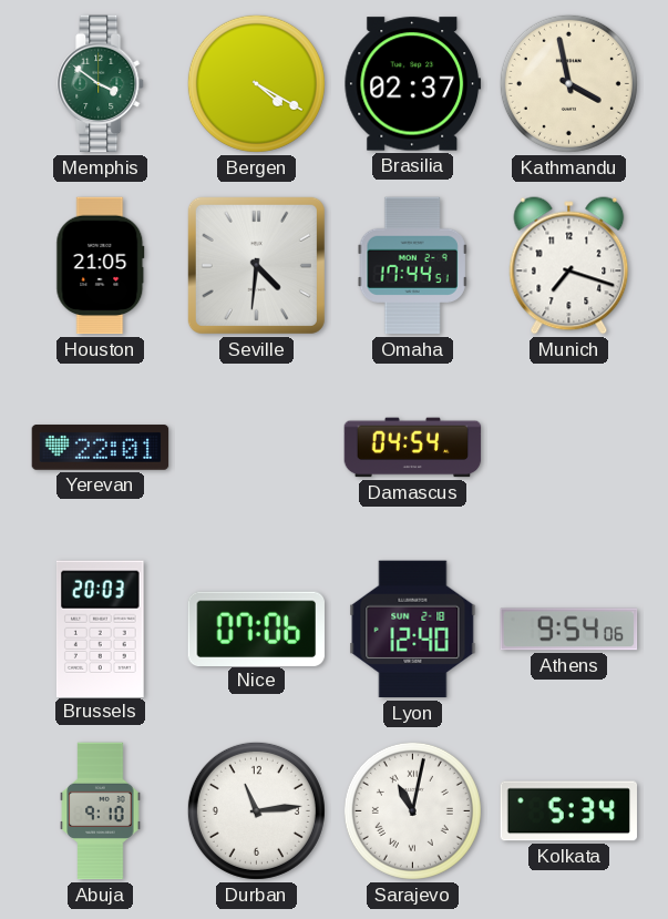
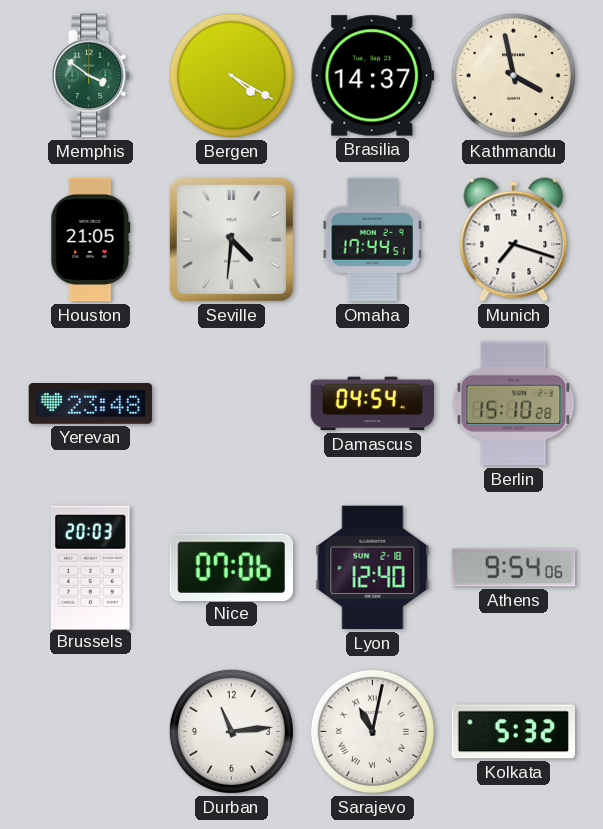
Brasilia: 02:37 -> 14:37
Yerevan: 22:01 -> 23:48
Berlin: none -> 15:10
Abuja: 9:10 -> none
Kolkata: 5:34 -> 5:32
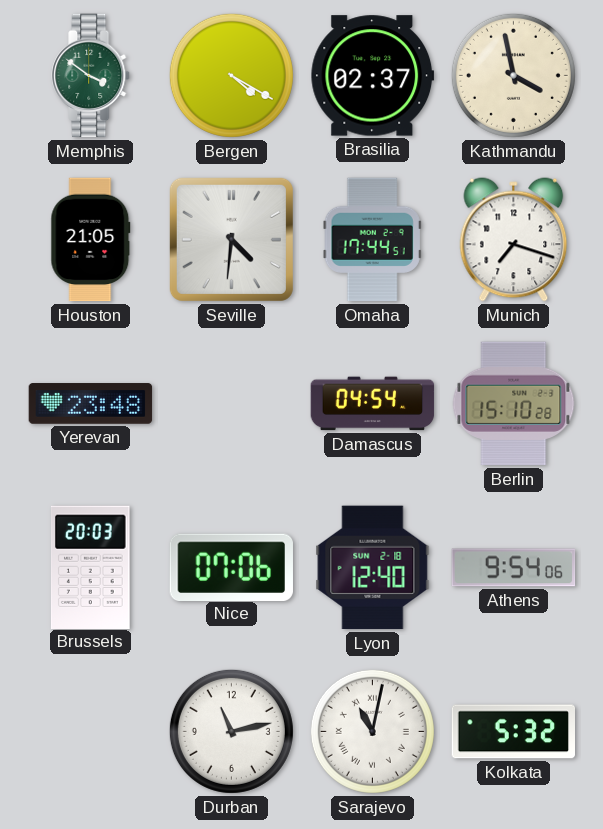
Brasilia: 14:37 -> 02:37
Durban: 11:14 -> 11:13
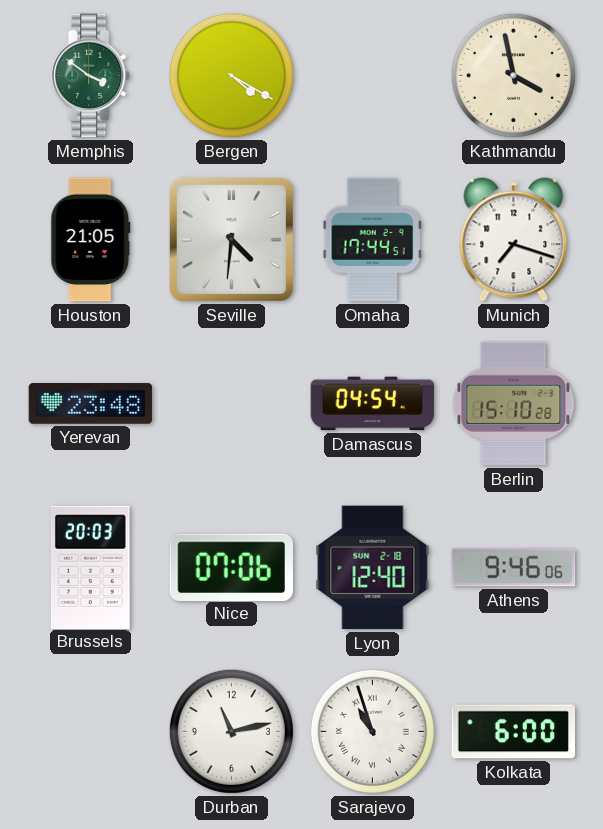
Brasilia: 02:37 -> none
Athens: 9:54 -> 9:46
Sarajevo: 11:02 -> 10:57
Kolkata: 5:32 -> 6:00
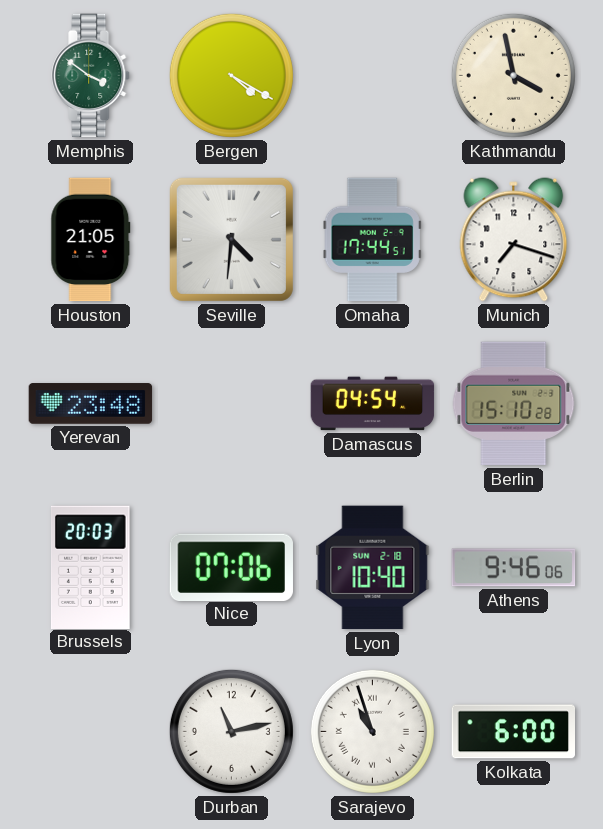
Lyon: 12:40 -> 10:40
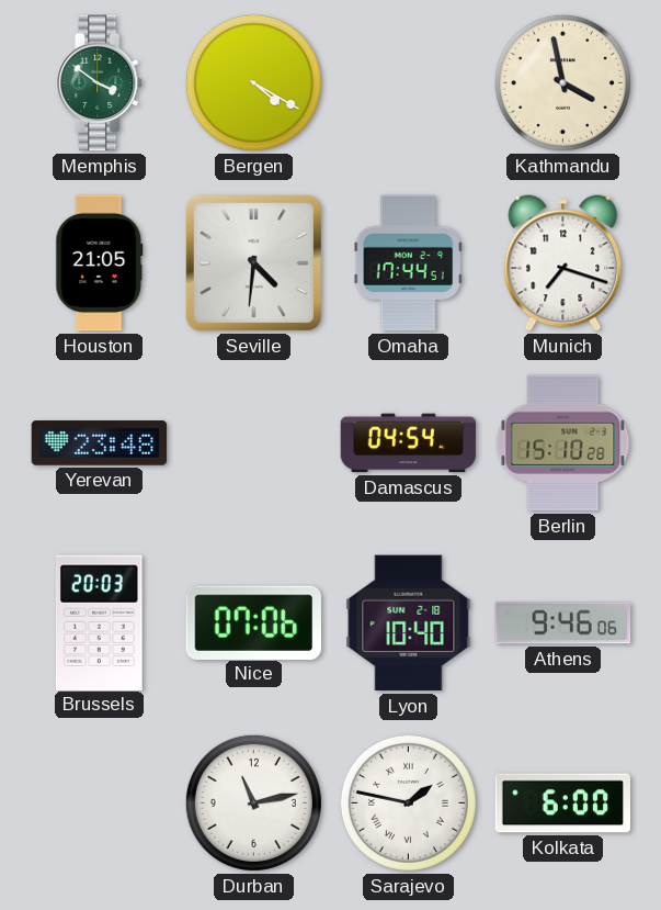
Sarajevo: 10:57 -> 1:47
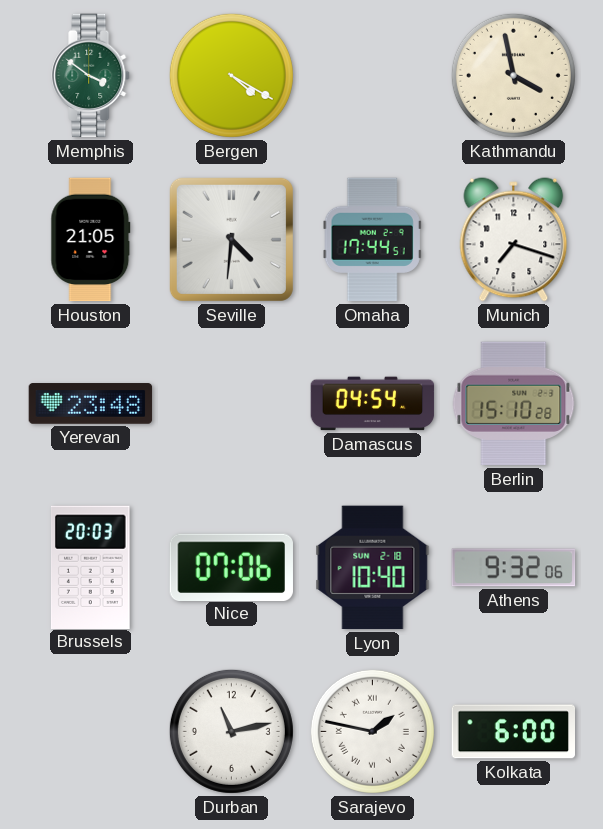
Athens: 9:46 -> 9:32
